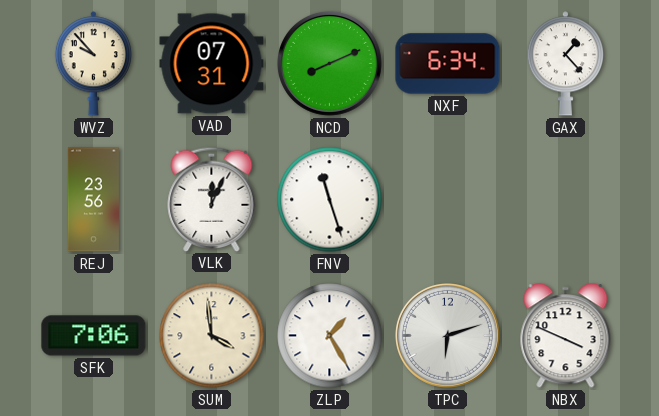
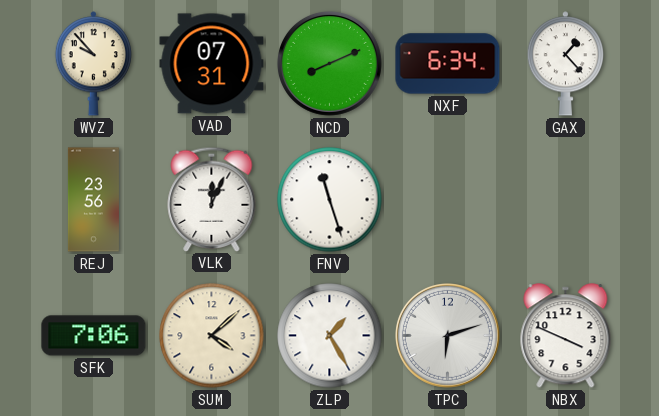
SUM: 3:59 -> 4:08
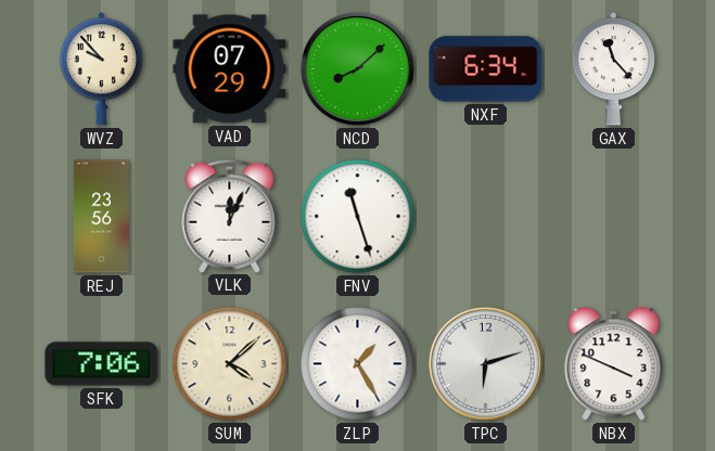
VAD: 07:31 -> 07:29
NCD: 8:11 -> 8:08
GAX: 1:23 -> 11:23
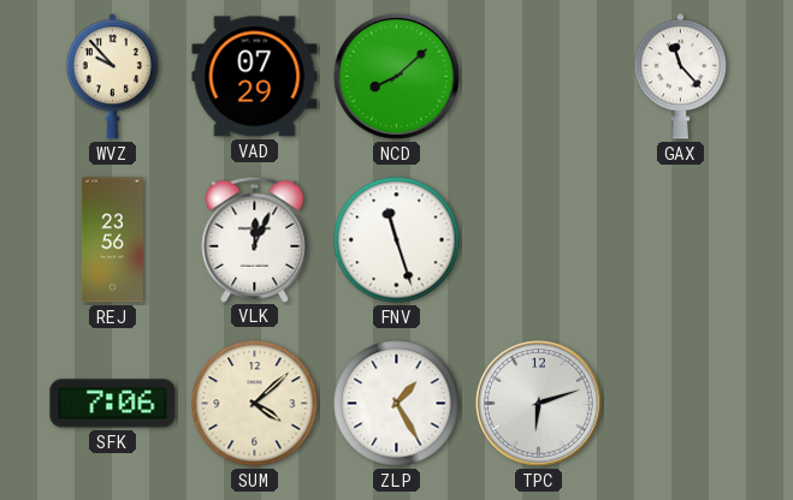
NXF: 6:34 -> none
NBX: 3:49 -> none
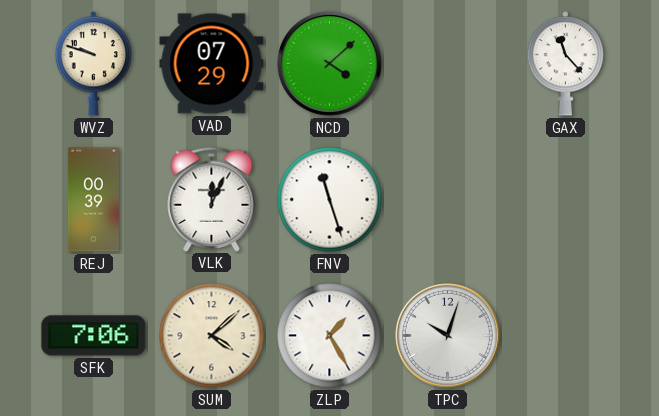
WVZ: 9:53 -> 9:48
NCD: 8:08 -> 4:08
REJ: 23:56 -> 00:39
TPC: 6:12 -> 10:03
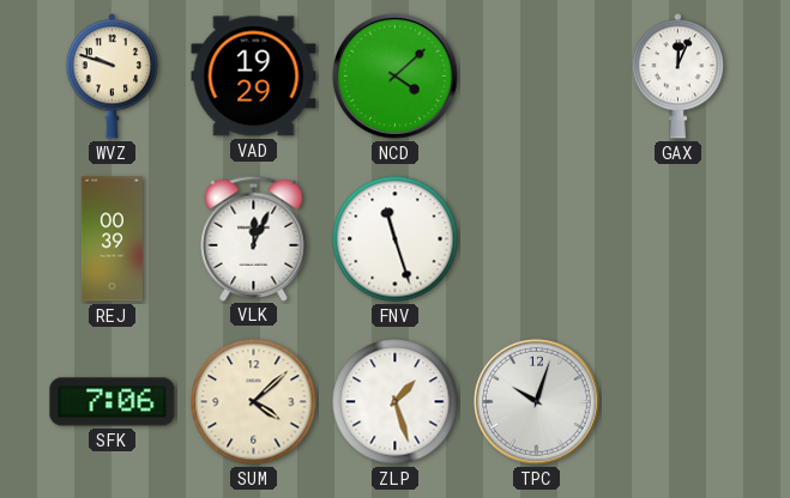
VAD: 07:29 -> 19:29
GAX: 11:23 -> 12:04
ZLP: 1:25 -> 1:27
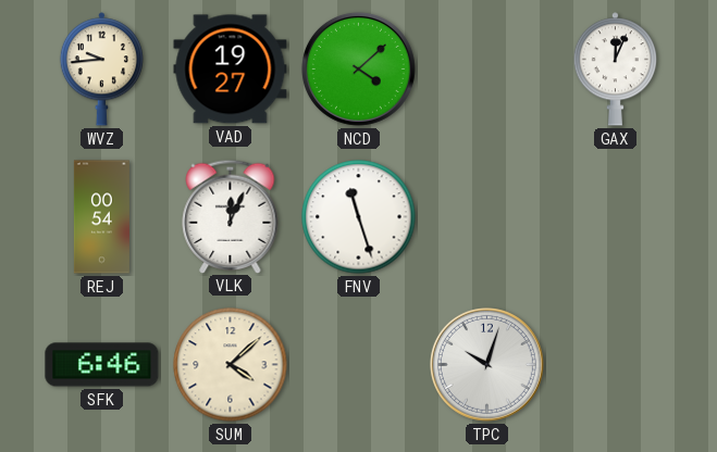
WVZ: 9:48 -> 9:44
VAD: 19:29 -> 19:27
REJ: 00:39 -> 00:54
SFK: 7:06 -> 6:46
ZLP: 1:27 -> none
